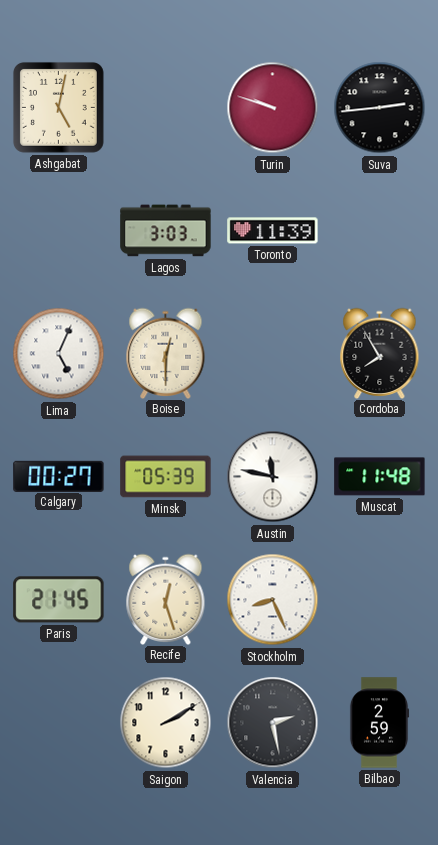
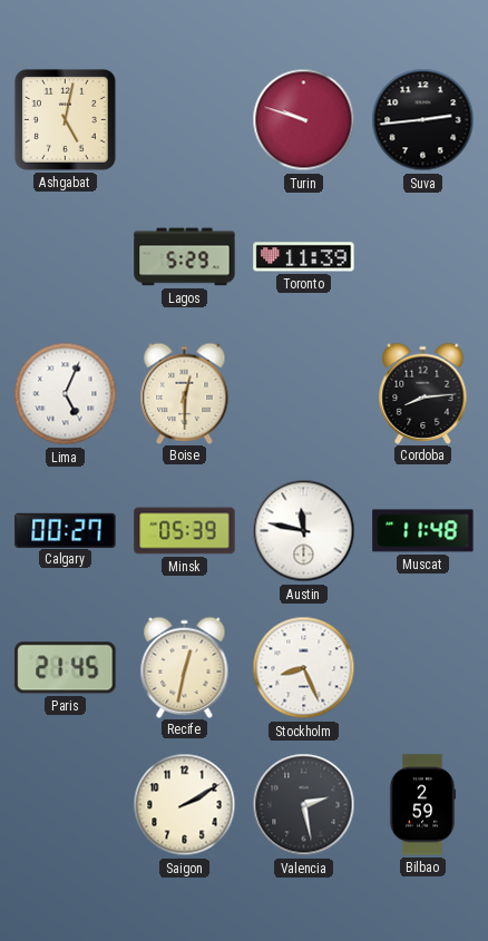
Lagos: 3:03 -> 5:29
Cordoba: 7:55 -> 8:14
Recife: 12:27 -> 12:32
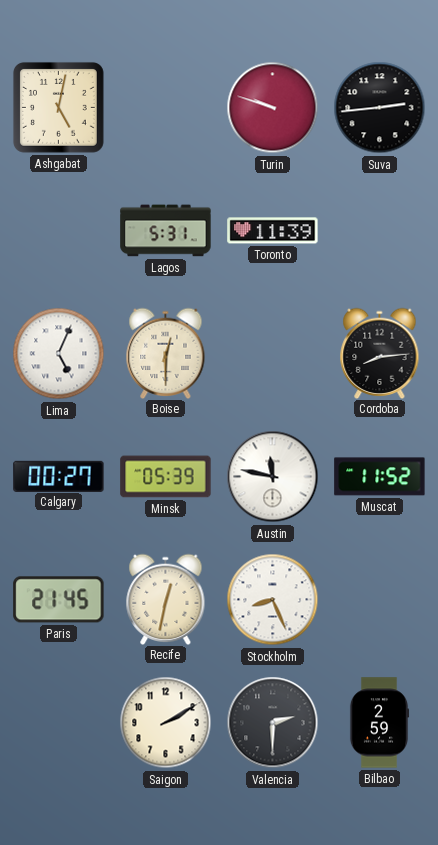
Lagos: 5:29 -> 5:31
Muscat: 11:48 -> 11:52
Valencia: 2:28 -> 2:30
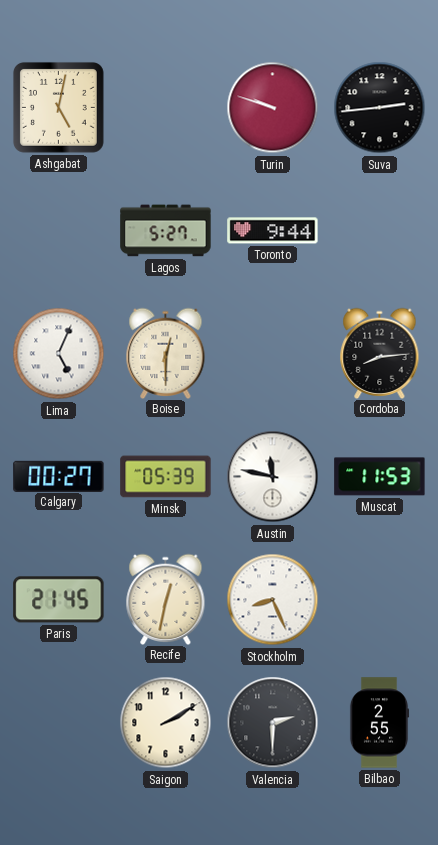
Lagos: 5:31 -> 5:27
Toronto: 11:39 -> 9:44
Muscat: 11:52 -> 11:53
Bilbao: 2:59 -> 2:55
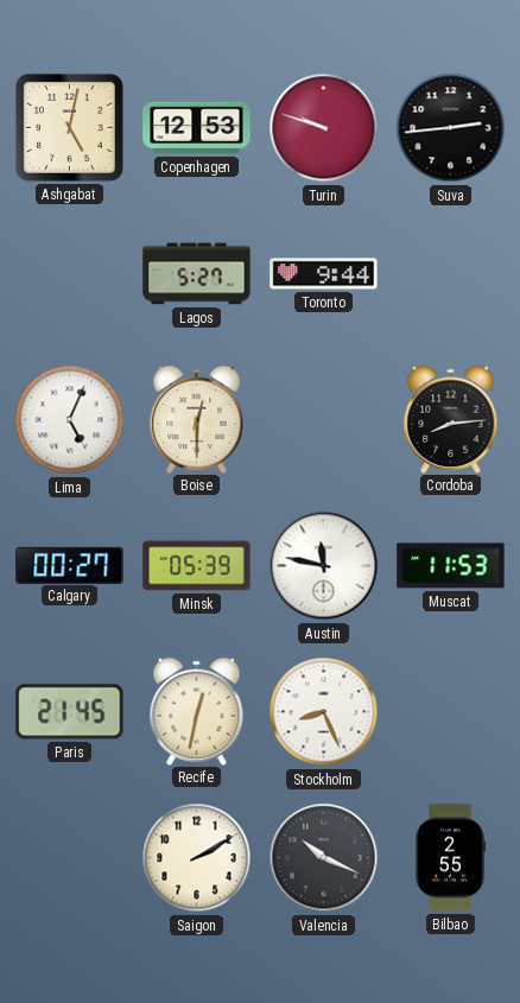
Copenhagen: none -> 12:53
Valencia: 2:30 -> 10:19
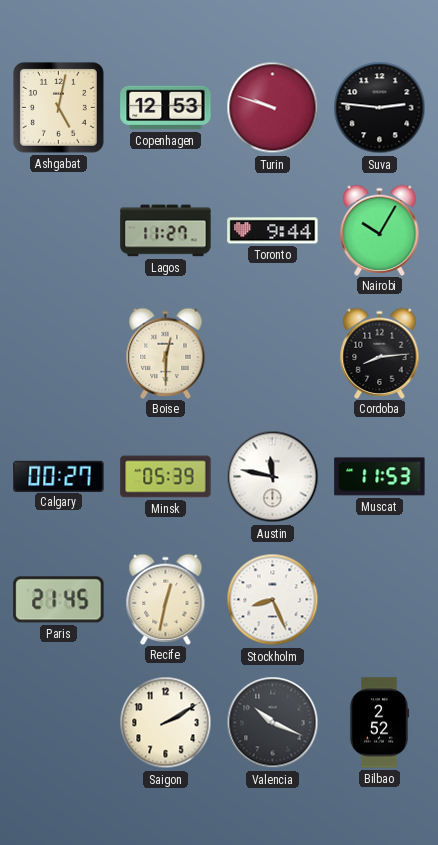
Suva: 2:44 -> 2:46
Lagos: 5:27 -> 11:27
Nairobi: none -> 10:05
Lima: 5:04 -> none
Bilbao: 2:55 -> 2:52
